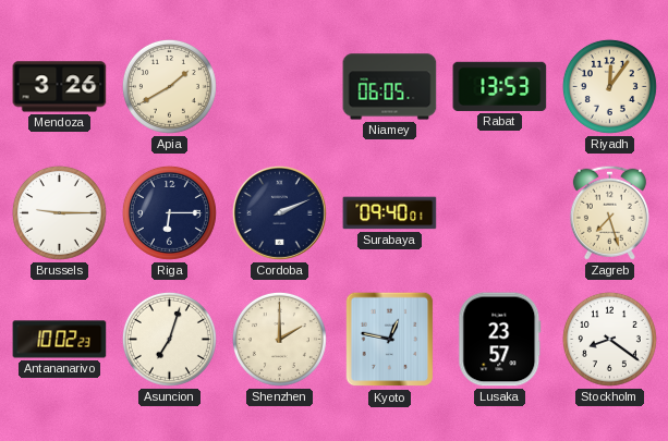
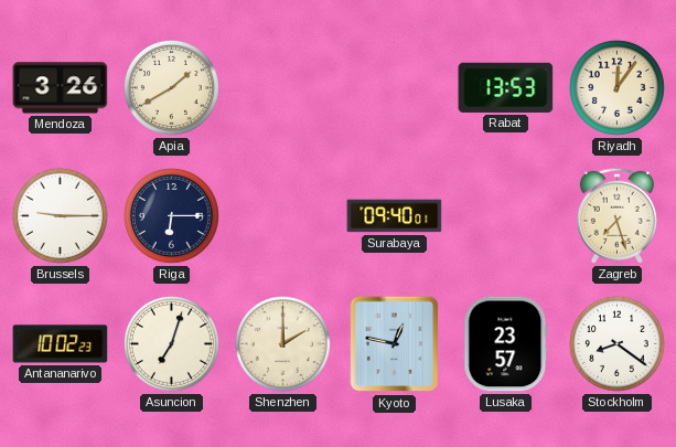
Niamey: 06:05 -> none
Cordoba: 2:11 -> none
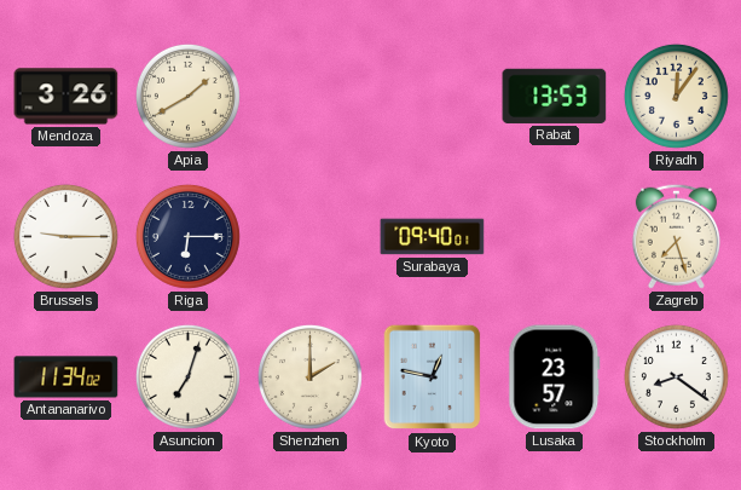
Antananarivo: 10:02 -> 11:34
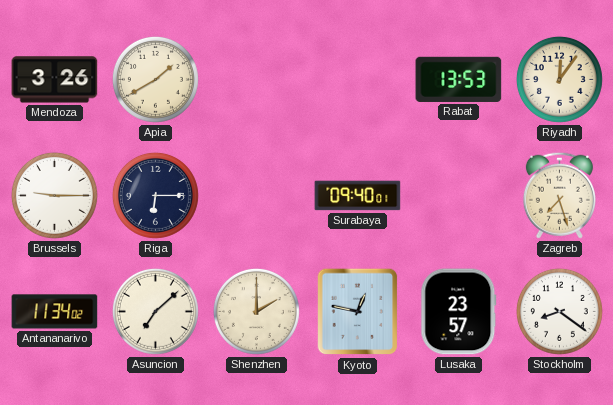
Asuncion: 7:03 -> 7:08
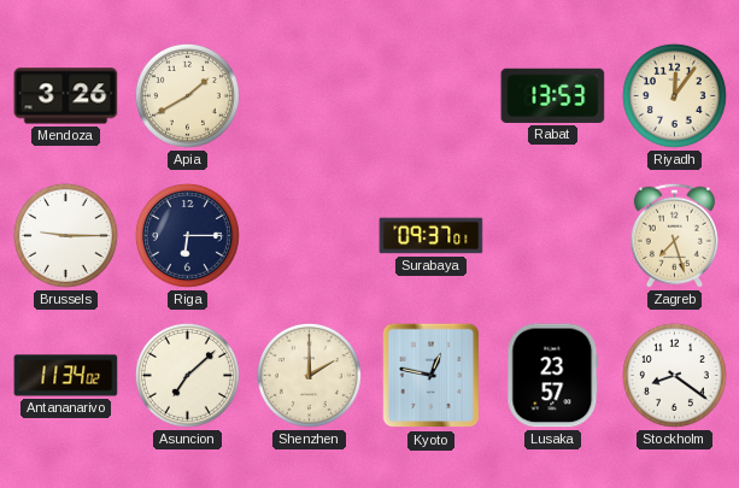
Surabaya: 09:40 -> 09:37
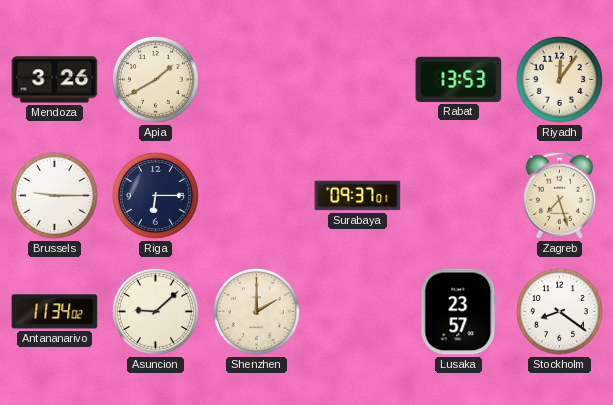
Asuncion: 7:08 -> 9:08
Kyoto: 12:47 -> none
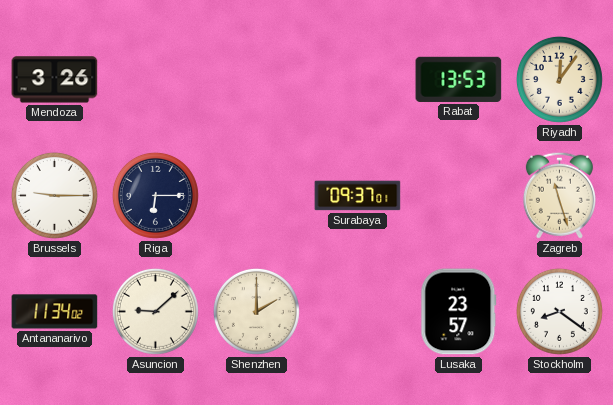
Apia: 1:40 -> none
Zagreb: 7:27 -> 11:27
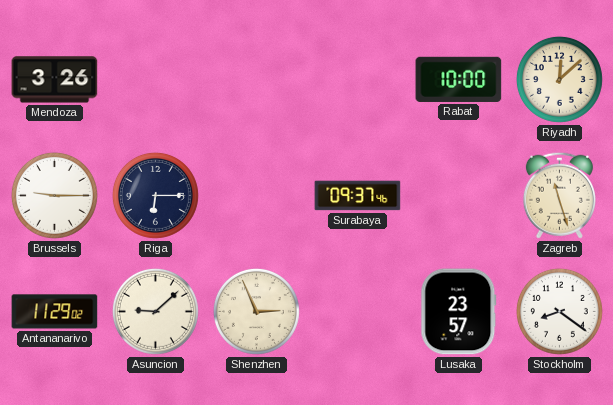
Rabat: 13:53 -> 10:00
Riyadh: 12:06 -> 12:08
Surabaya: 09:37:01 -> 09:37:46
Antananarivo: 11:34 -> 11:29
Shenzhen: 2:00 -> 2:56
